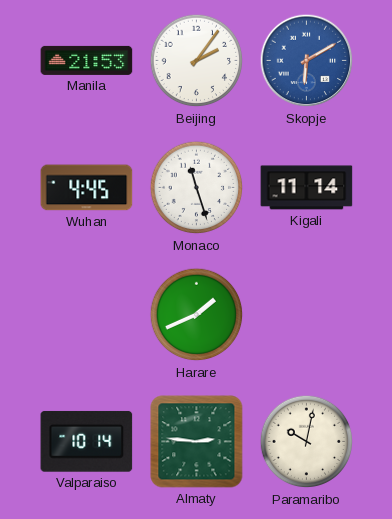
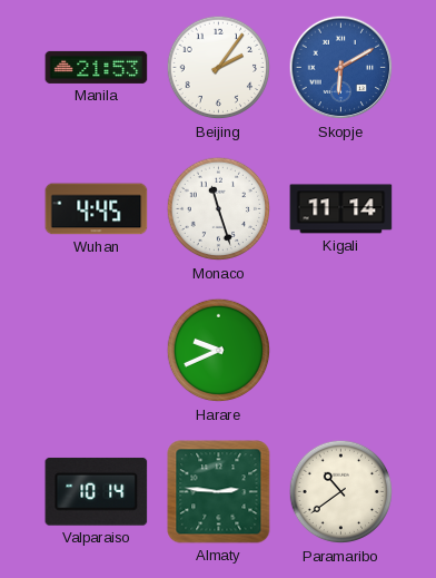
Harare: 1:41 -> 9:41
Paramaribo: 10:02 -> 10:39
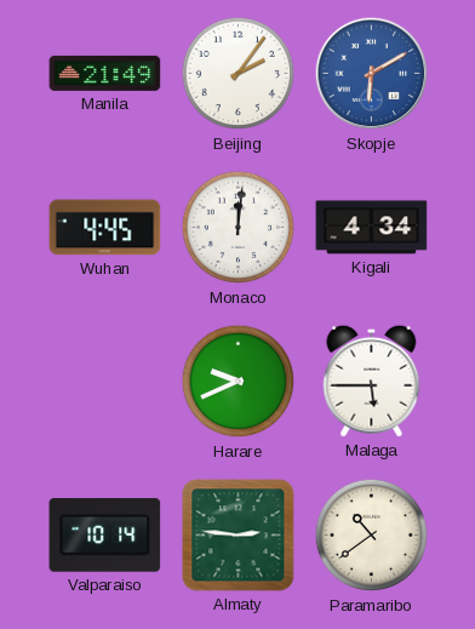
Manila: 21:53 -> 21:49
Monaco: 11:27 -> 12:01
Kigali: 11:14 -> 4:34
Malaga: none -> 5:45
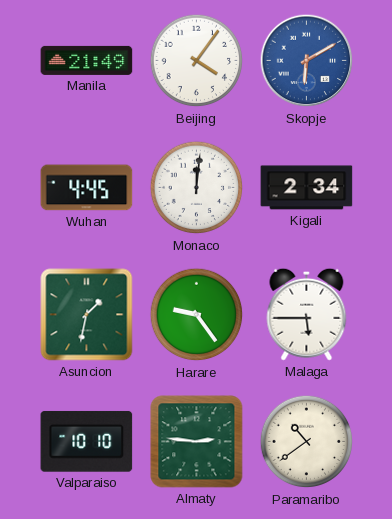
Beijing: 2:06 -> 4:06
Kigali: 4:34 -> 2:34
Asuncion: none -> 1:32
Harare: 9:41 -> 9:24
Valparaiso: 10:14 -> 10:10
